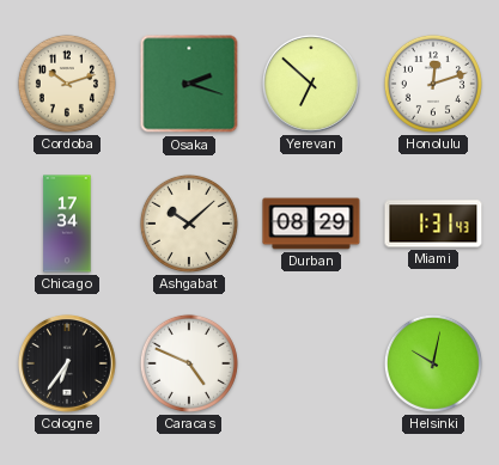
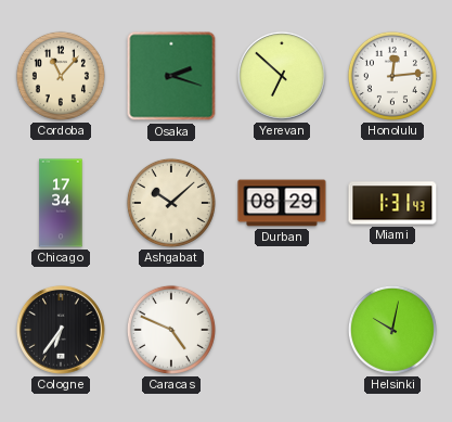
Cordoba: 10:12 -> 11:07
Honolulu: 12:12 -> 12:14
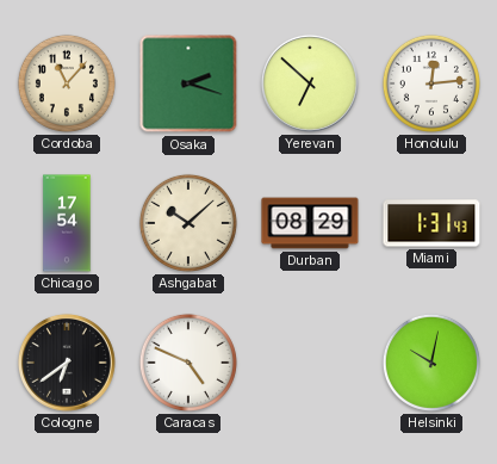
Chicago: 17:34 -> 17:54
Cologne: 6:36 -> 6:39
